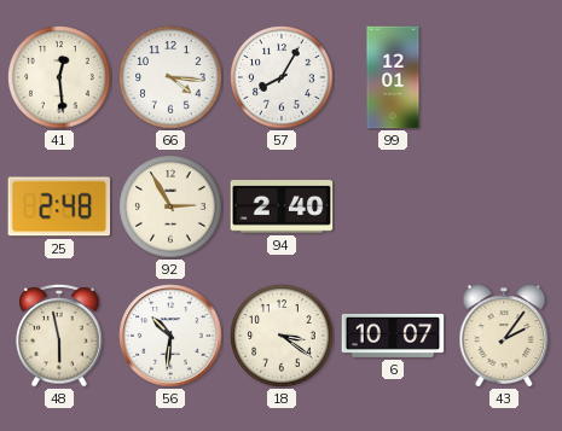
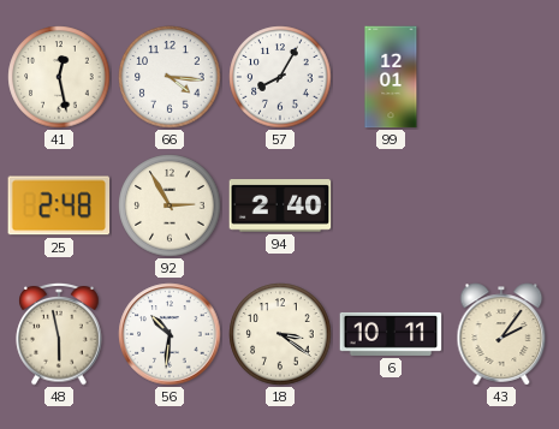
41: 12:29 -> 12:28
6: 10:07 -> 10:11
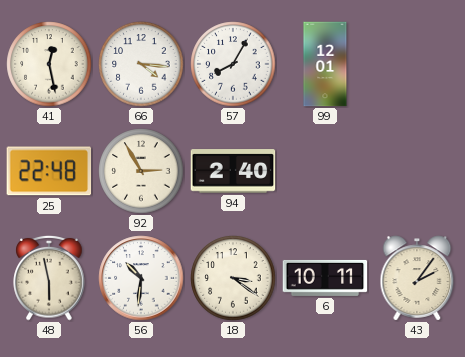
25: 2:48 -> 22:48
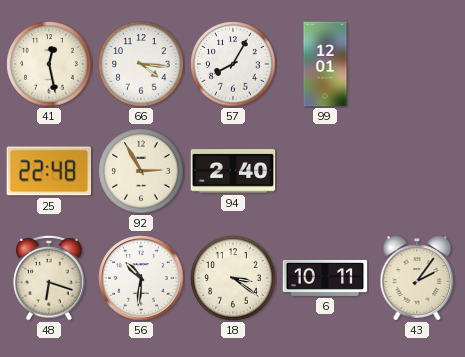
48: 5:58 -> 6:18
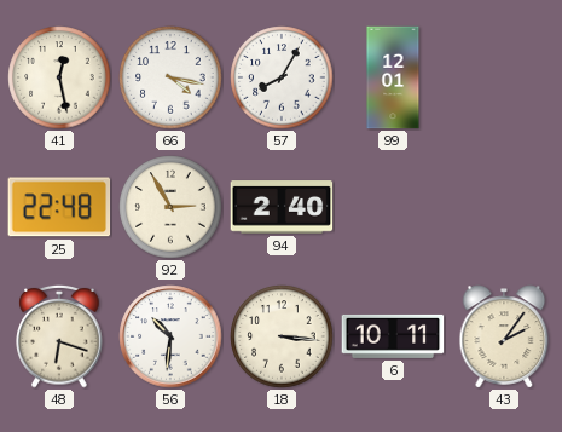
66: 4:16 -> 4:17
18: 3:21 -> 3:16
